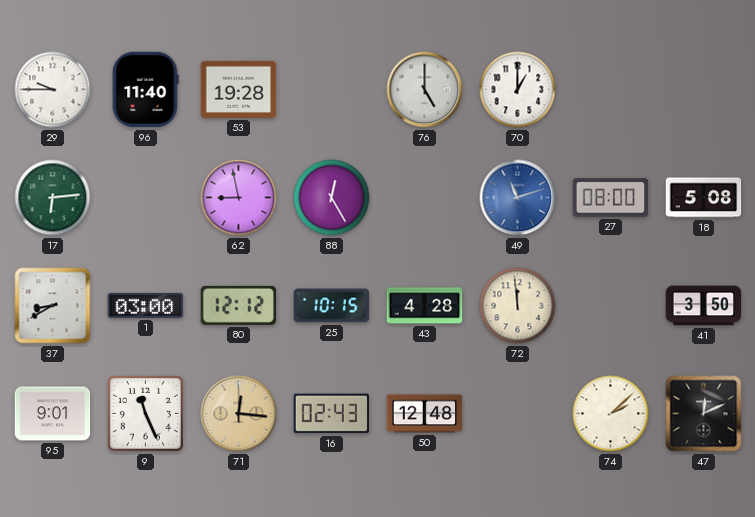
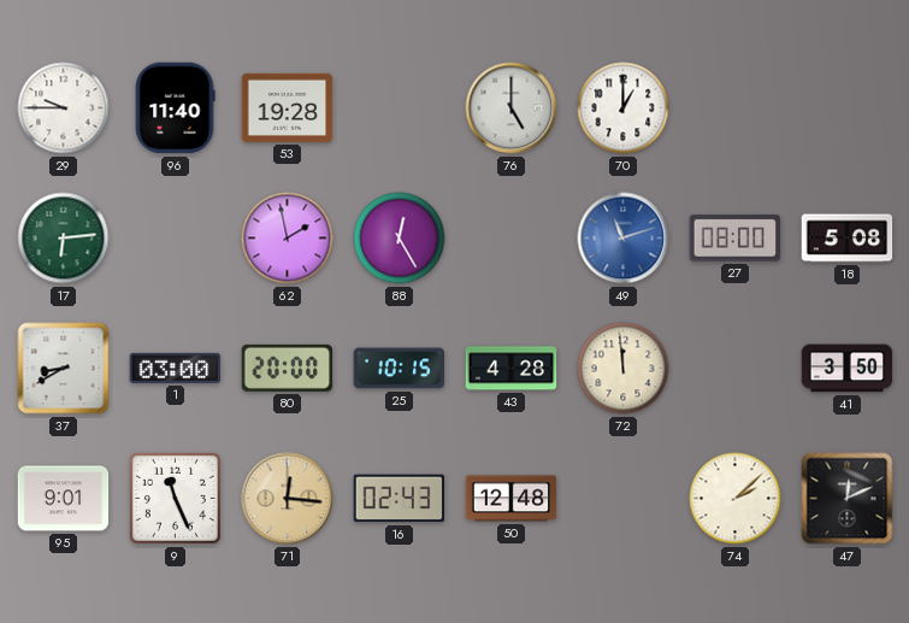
62: 8:58 -> 1:58
80: 12:12 -> 20:00
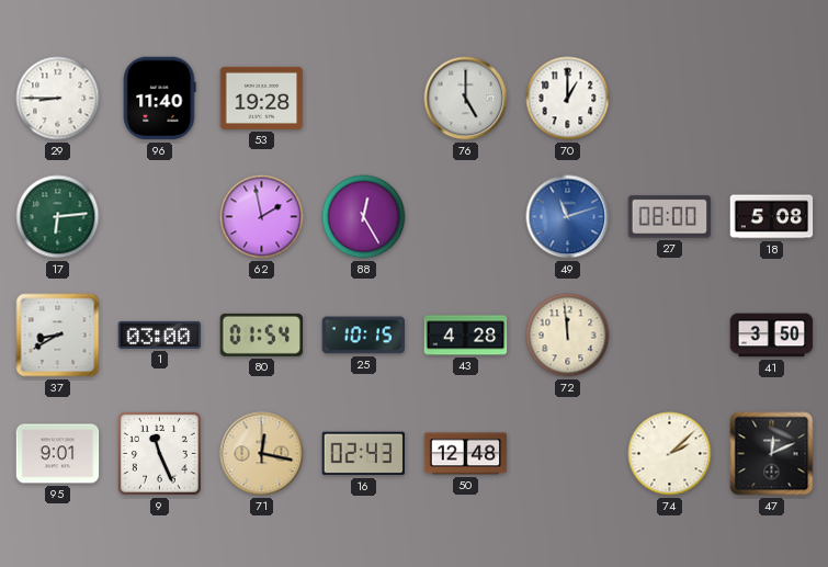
29: 9:45 -> 8:45
80: 20:00 -> 01:54
71: 12:16 -> 12:17
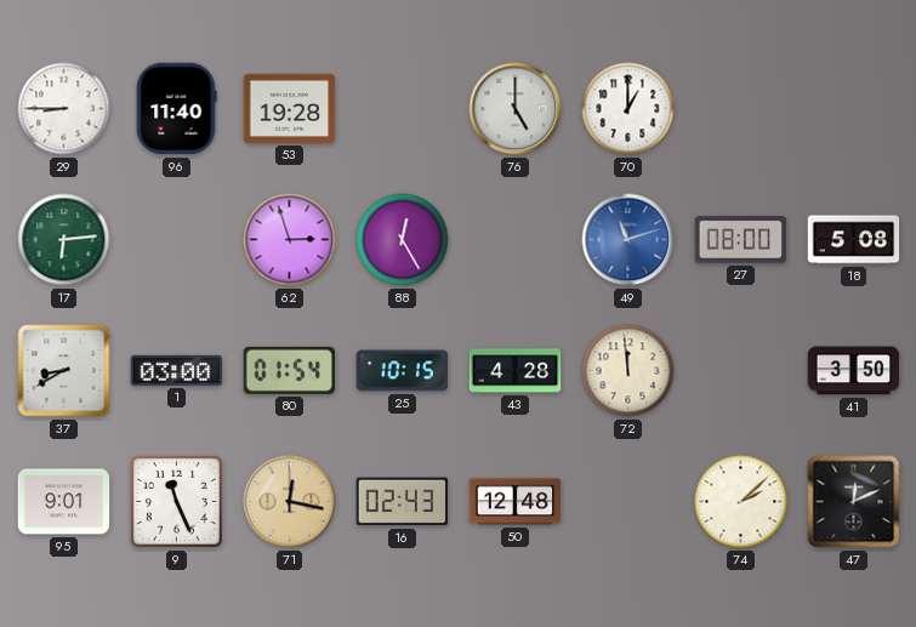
62: 1:58 -> 2:57
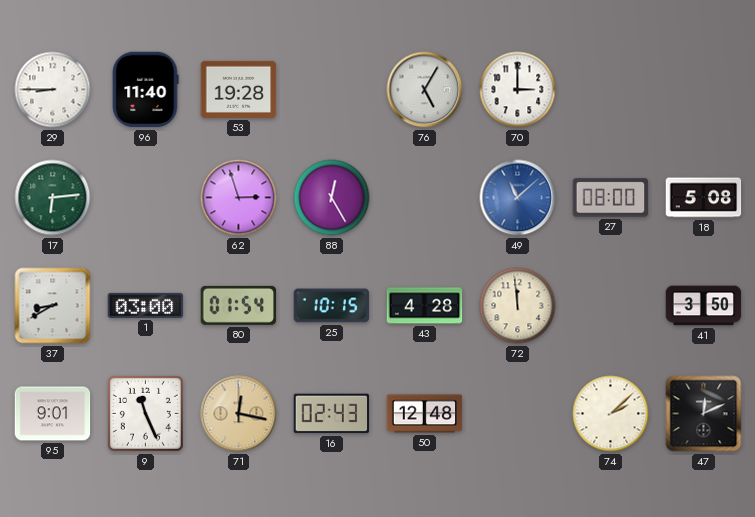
76: 5:00 -> 5:05
70: 1:00 -> 3:00
49: 11:12 -> 11:08
